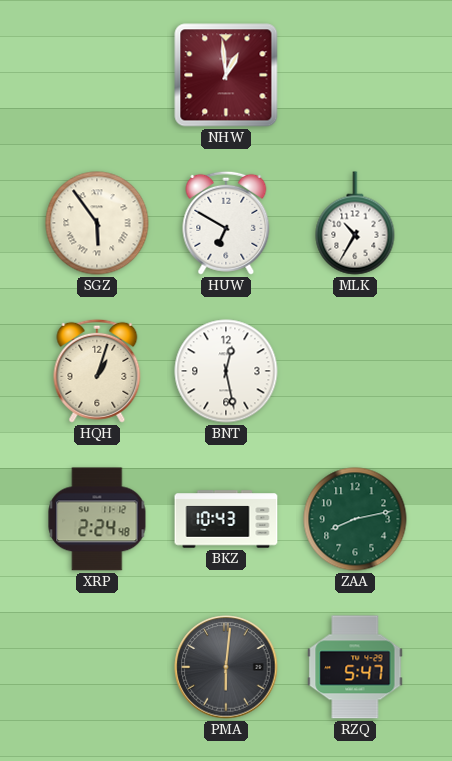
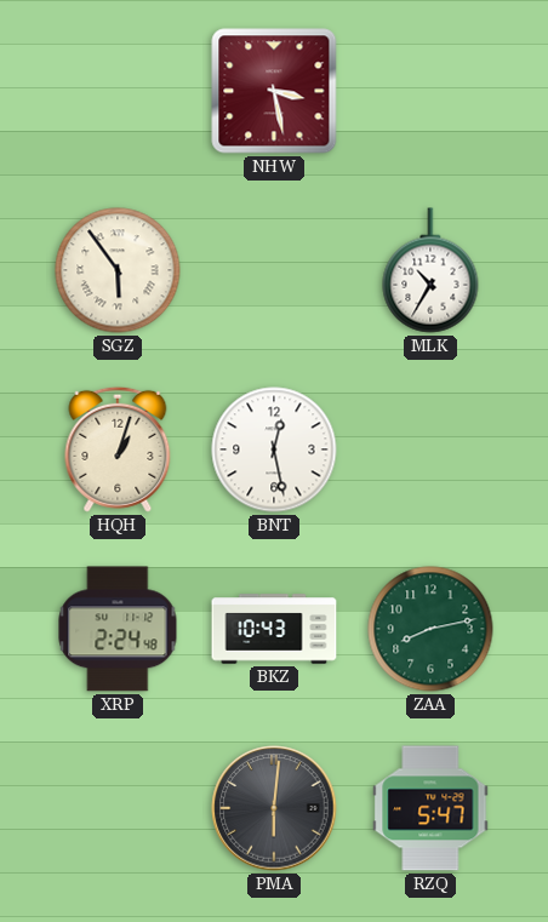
NHW: 12:59 -> 3:28
HUW: 6:50 -> none
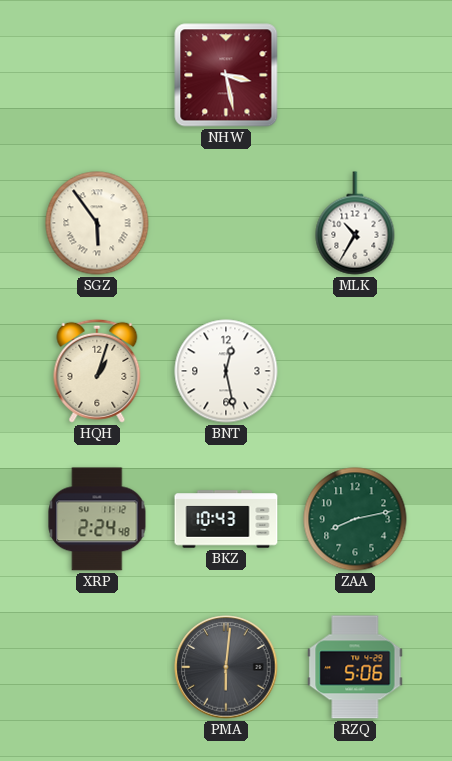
RZQ: 5:47 -> 5:06
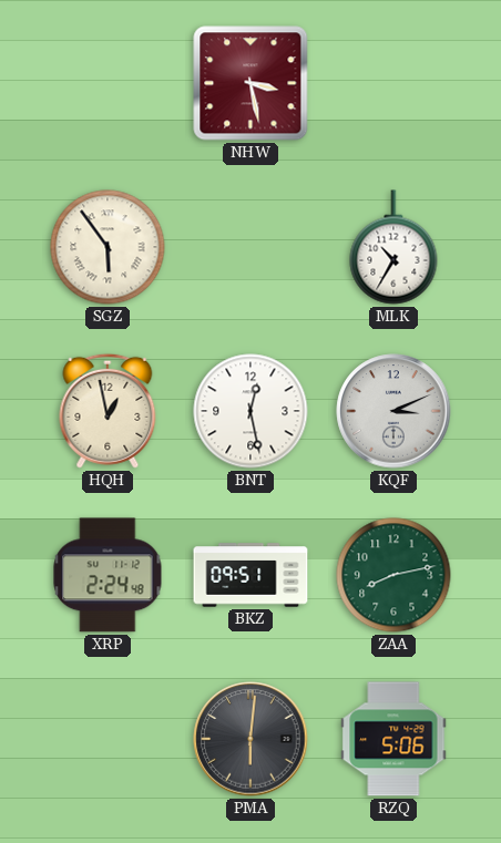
HQH: 1:03 -> 12:58
KQF: none -> 3:11
BKZ: 10:43 -> 09:51
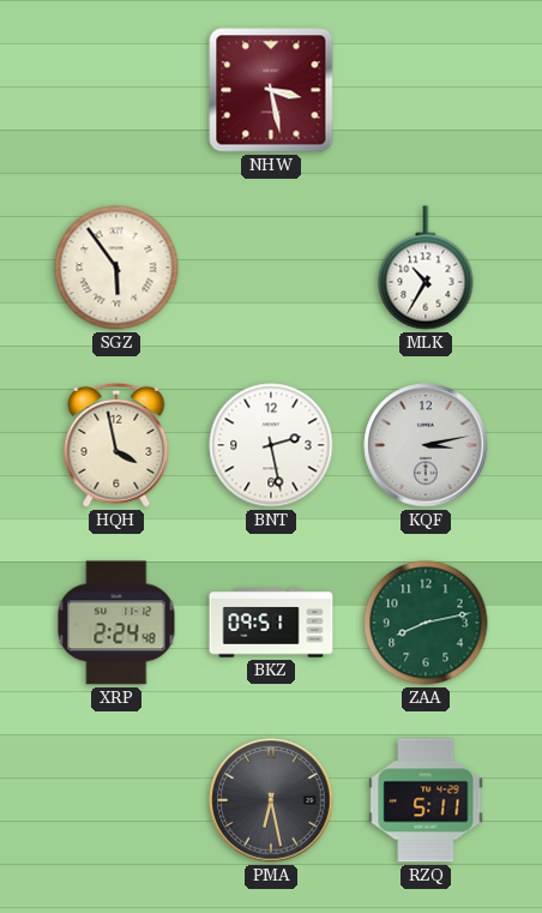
HQH: 12:58 -> 3:58
BNT: 12:28 -> 2:28
KQF: 3:11 -> 3:13
PMA: 6:01 -> 6:28
RZQ: 5:06 -> 5:11
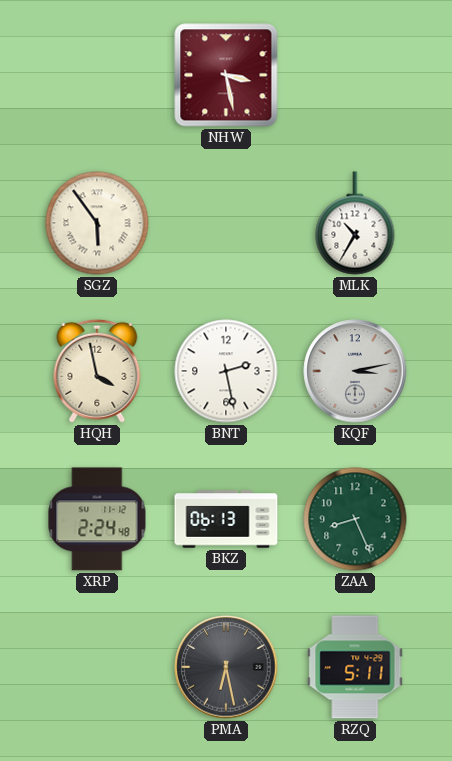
BKZ: 09:51 -> 06:13
ZAA: 8:13 -> 8:26
